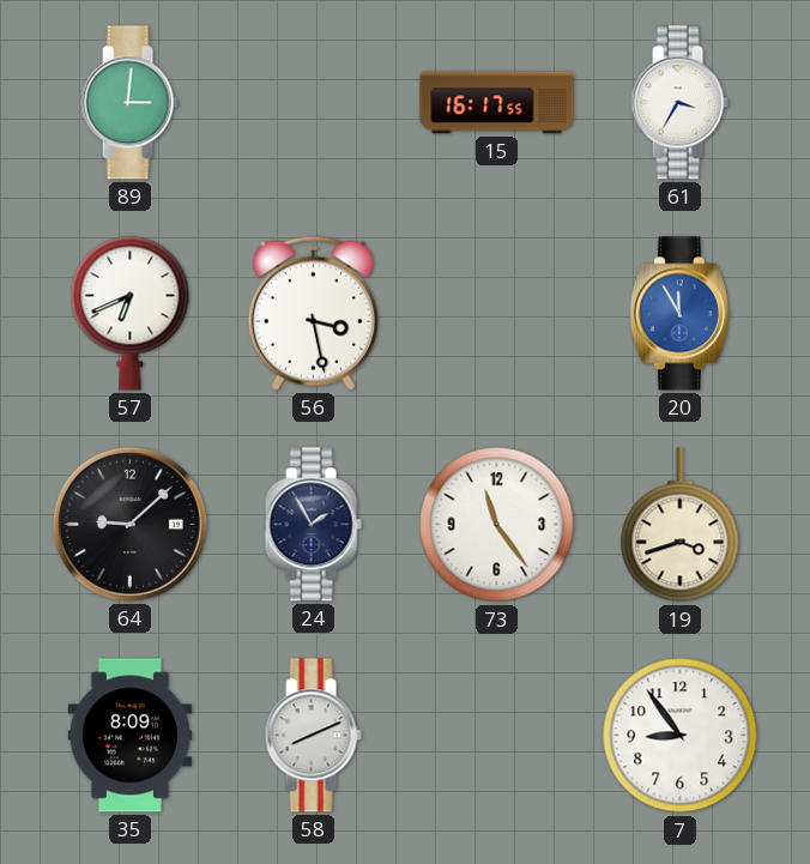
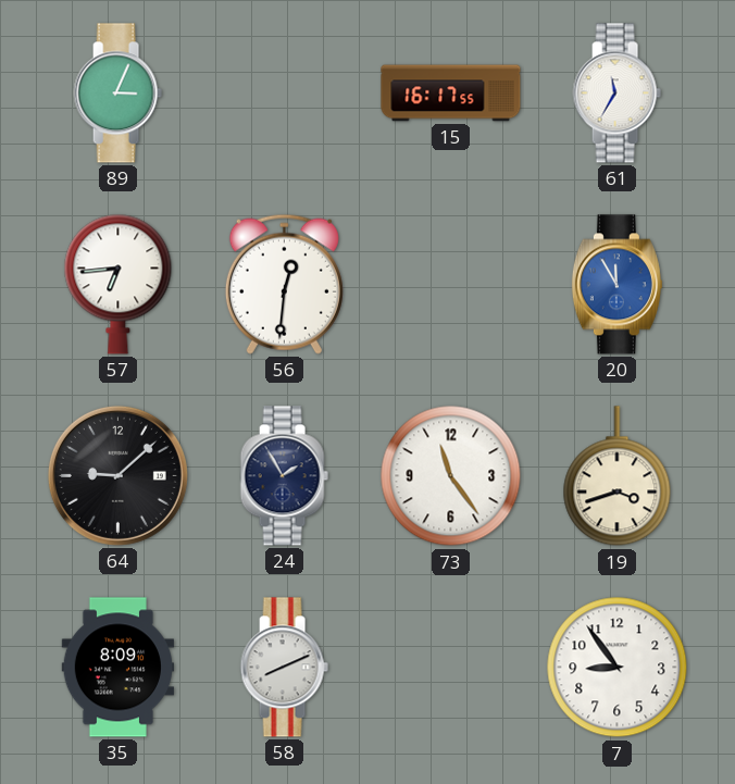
89: 3:01 -> 3:04
61: 3:35 -> 11:35
57: 6:41 -> 6:44
56: 3:28 -> 12:31
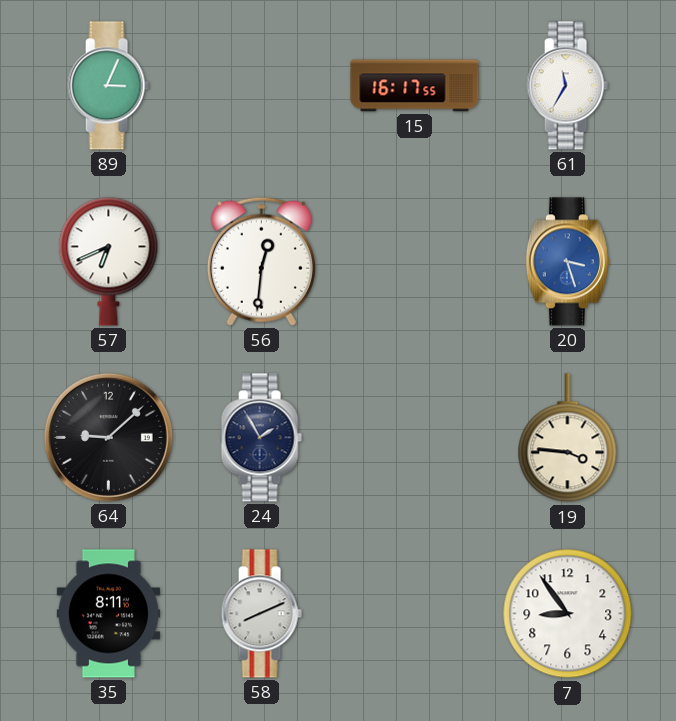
57: 6:44 -> 6:41
20: 11:55 -> 3:27
73: 11:24 -> none
19: 3:42 -> 3:46
35: 8:09 -> 8:11
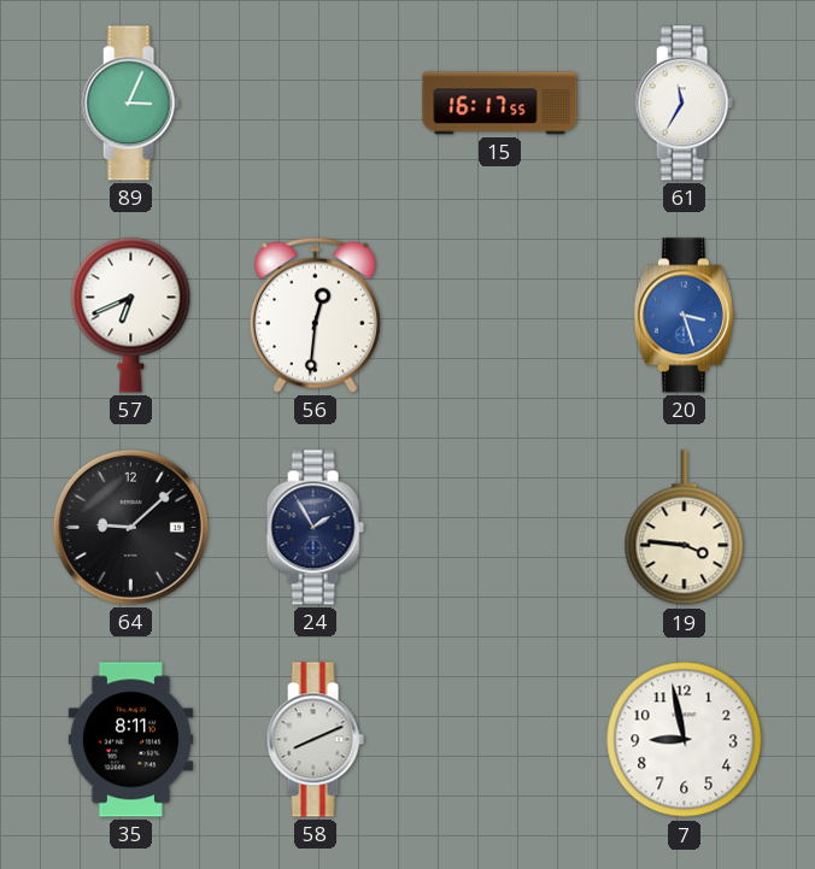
7: 8:54 -> 8:58
